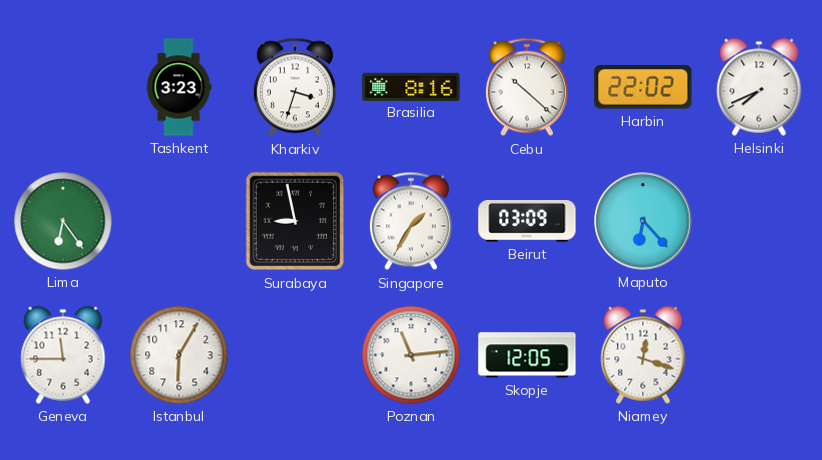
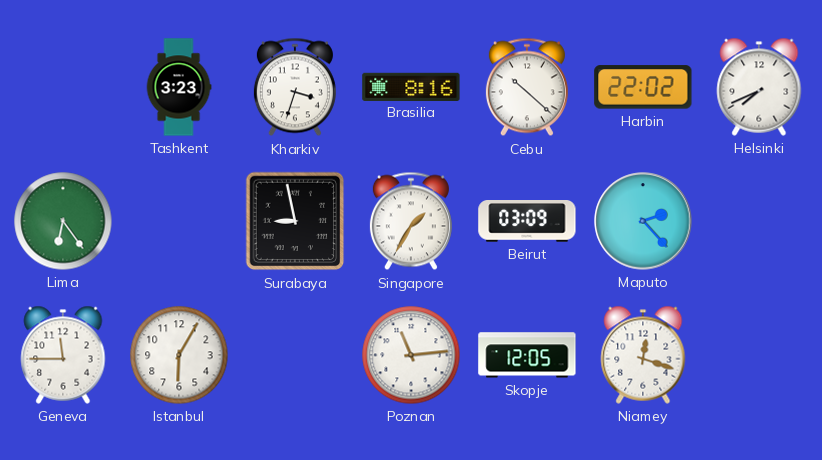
Maputo: 6:23 -> 2:23
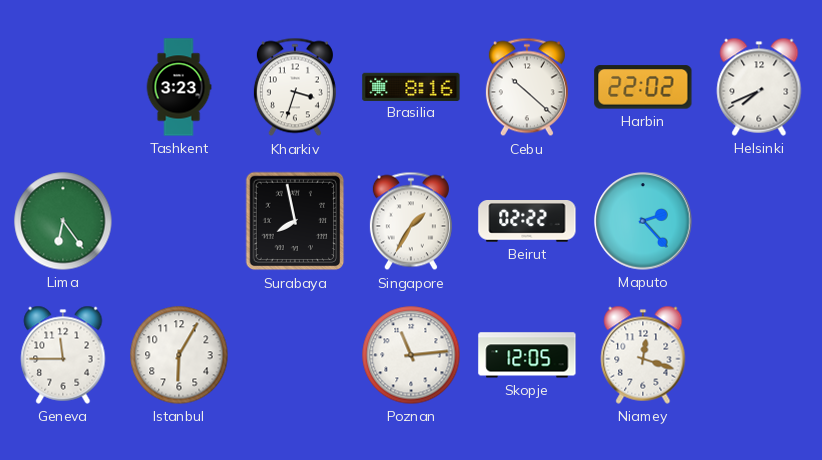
Surabaya: 8:58 -> 7:58
Beirut: 03:09 -> 02:22
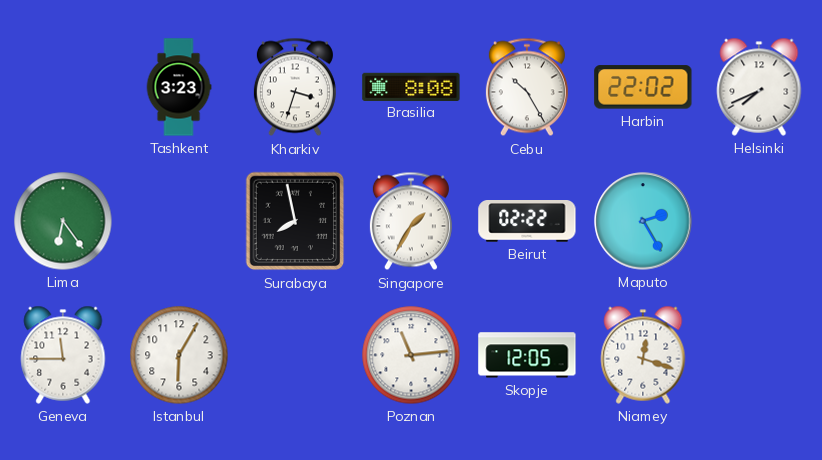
Brasilia: 8:16 -> 8:08
Cebu: 10:22 -> 10:25
Maputo: 2:23 -> 2:25
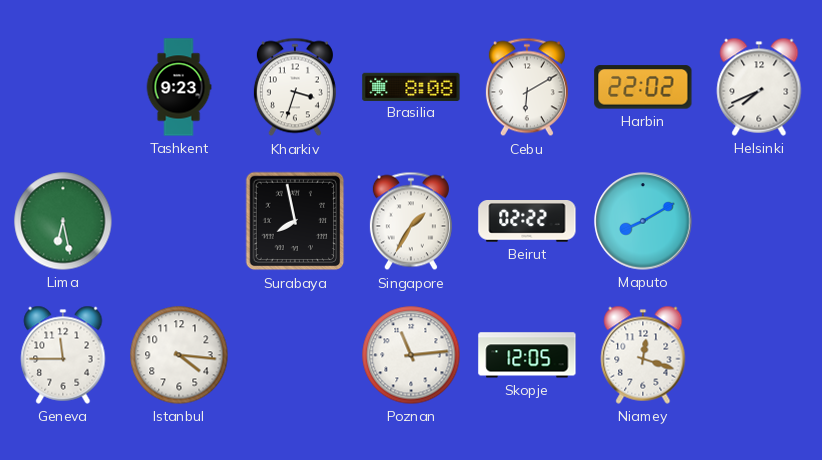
Tashkent: 3:23 -> 9:23
Cebu: 10:25 -> 6:10
Lima: 6:24 -> 6:28
Maputo: 2:25 -> 8:10
Istanbul: 6:05 -> 4:16
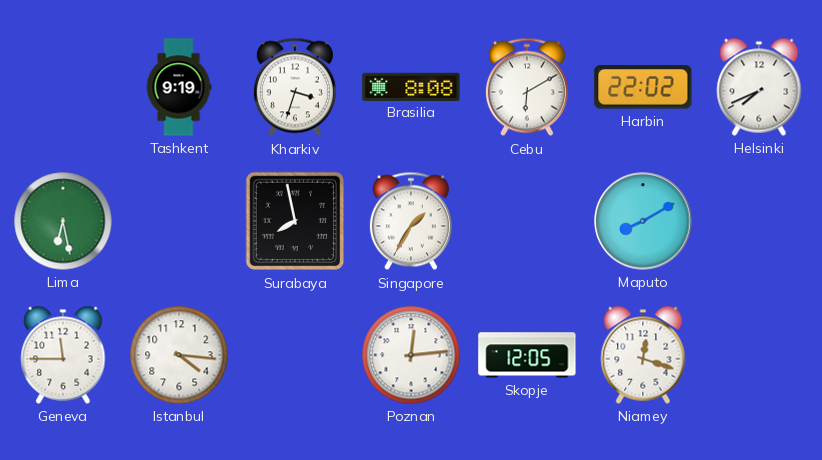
Tashkent: 9:23 -> 9:19
Beirut: 02:22 -> none
Poznan: 11:14 -> 12:14
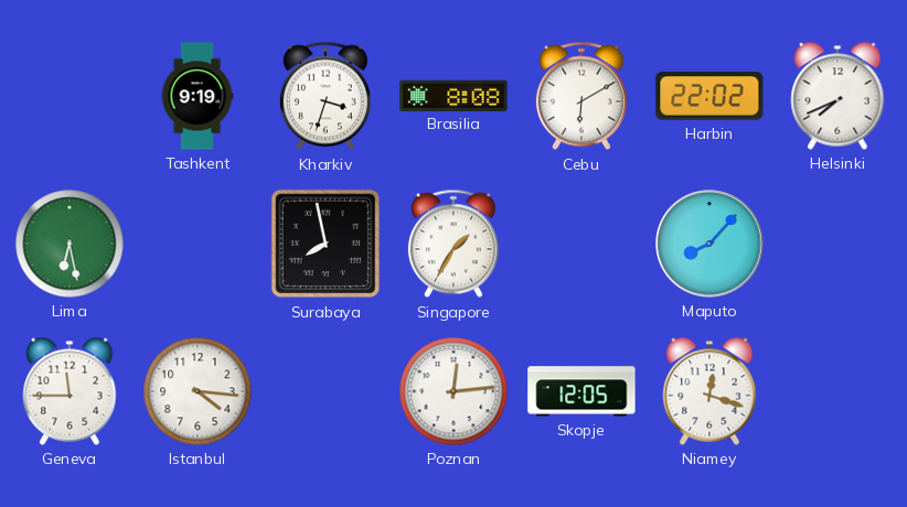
Maputo: 8:10 -> 8:07
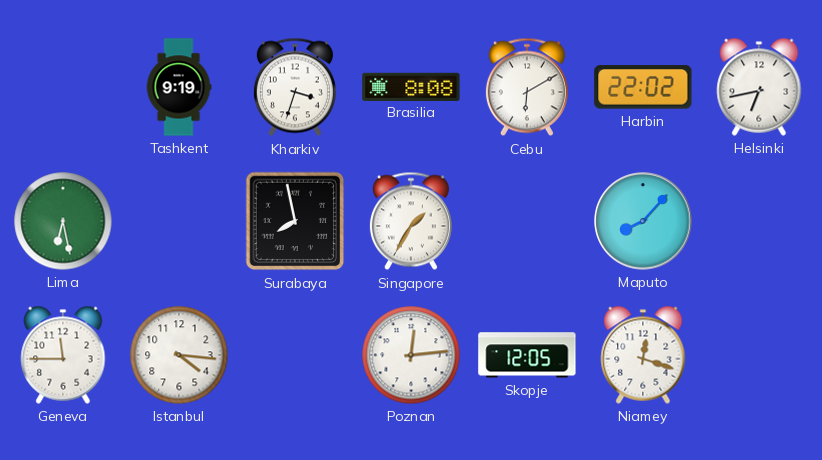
Helsinki: 7:41 -> 6:43
